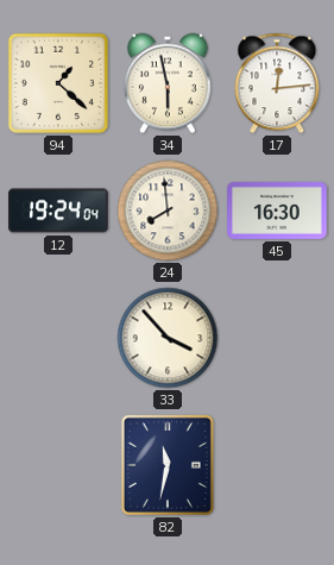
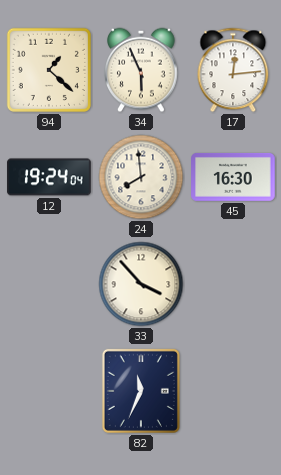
34: 5:58 -> 5:56
82: 11:32 -> 11:34
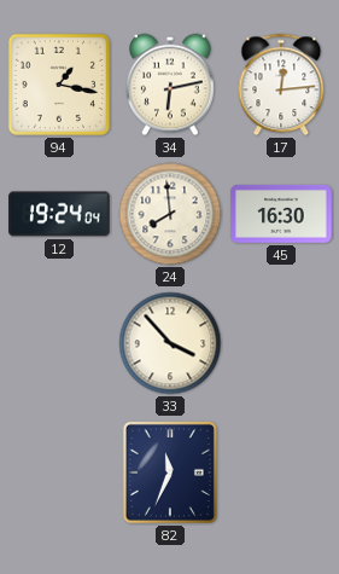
94: 1:22 -> 1:17
34: 5:56 -> 6:13
